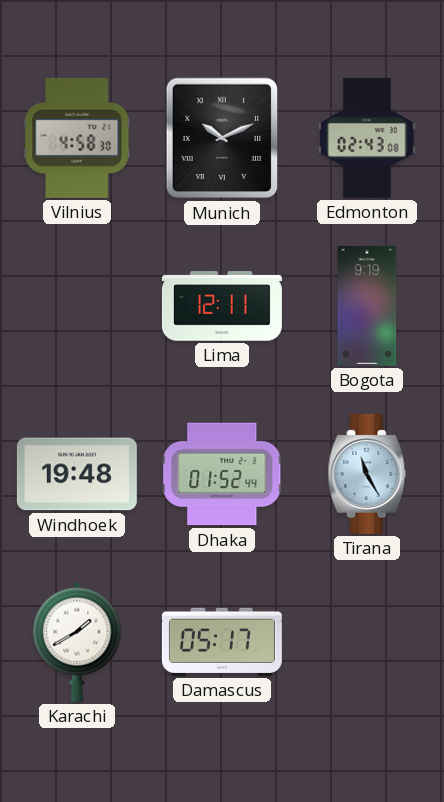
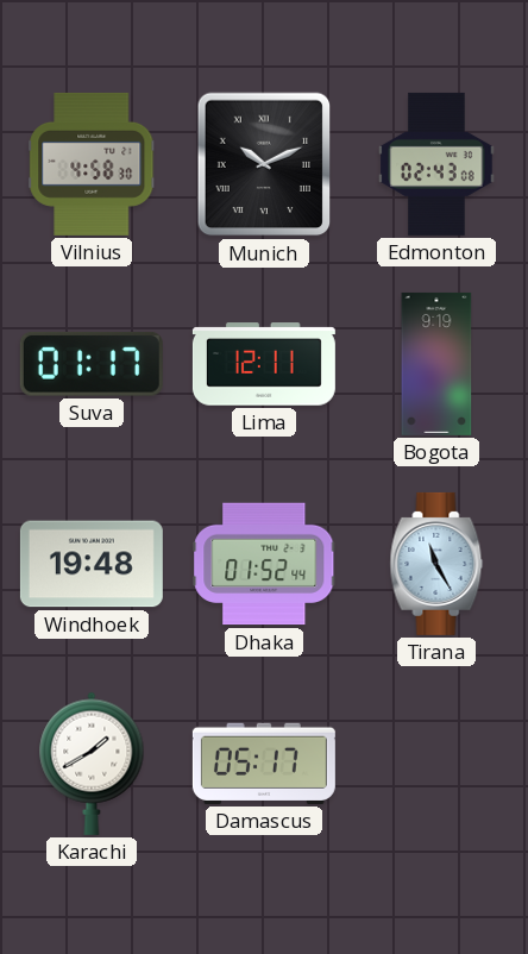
Suva: none -> 01:17
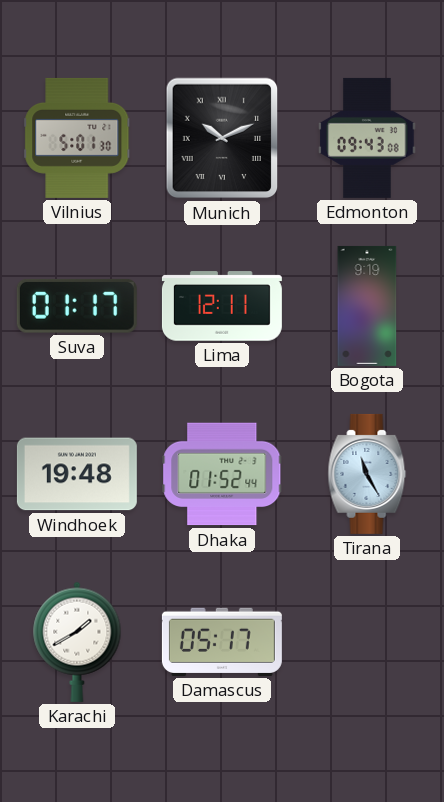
Vilnius: 4:58 -> 5:01
Edmonton: 02:43 -> 09:43
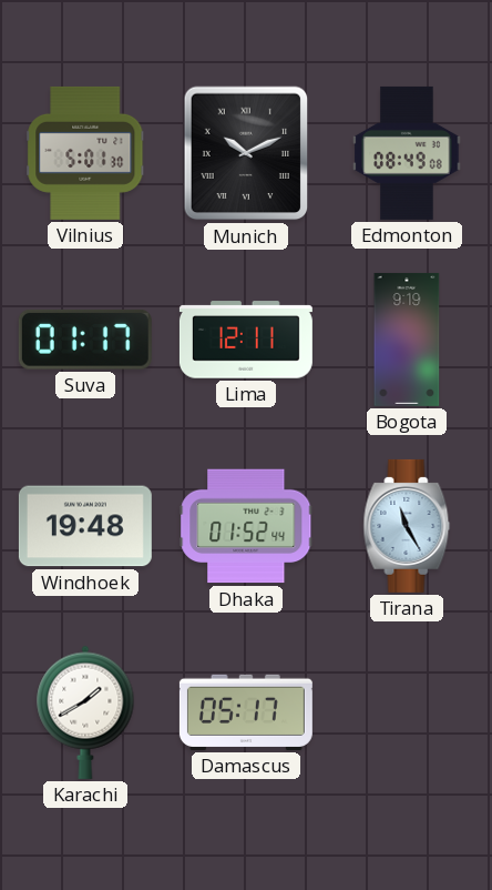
Edmonton: 09:43 -> 08:49
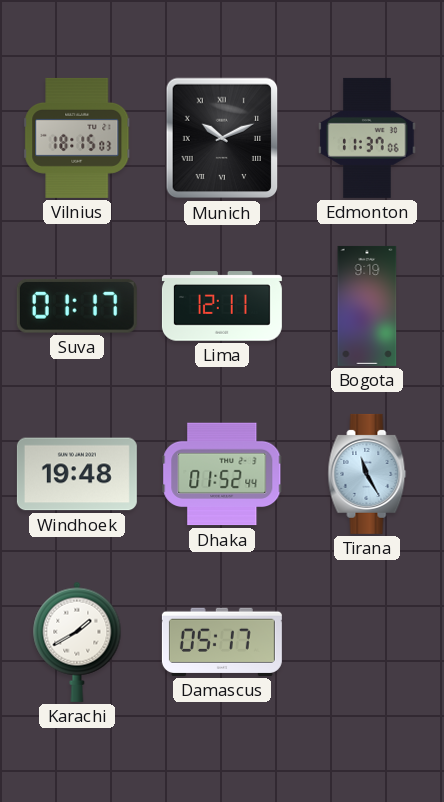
Vilnius: 5:01 -> 18:15
Edmonton: 08:49 -> 11:37
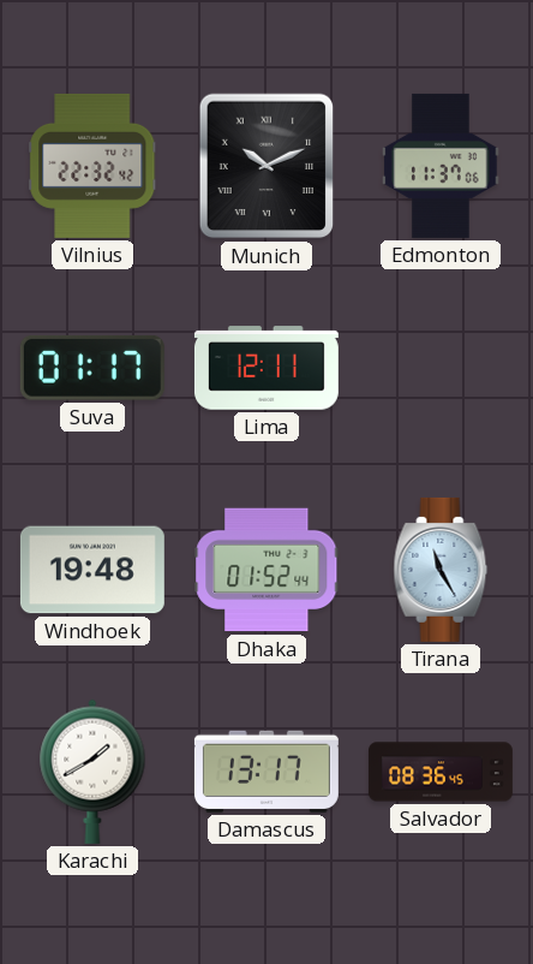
Vilnius: 18:15 -> 22:32
Bogota: 9:19 -> none
Damascus: 05:17 -> 13:17
Salvador: none -> 08:36
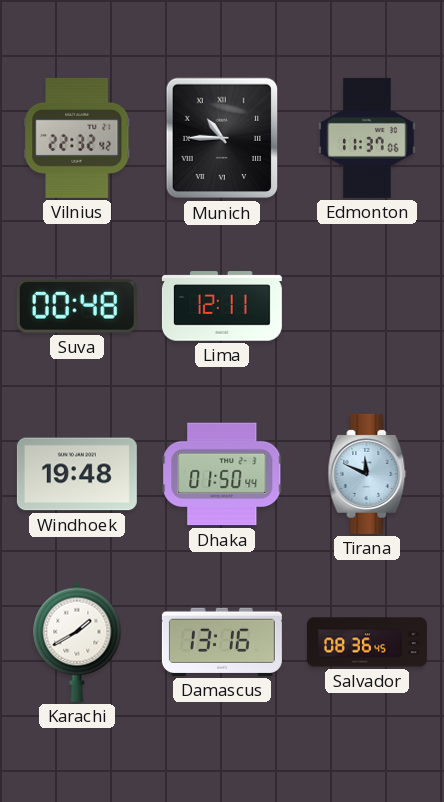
Munich: 10:11 -> 10:45
Suva: 01:17 -> 00:48
Dhaka: 01:52 -> 01:50
Tirana: 11:25 -> 11:49
Damascus: 13:17 -> 13:16
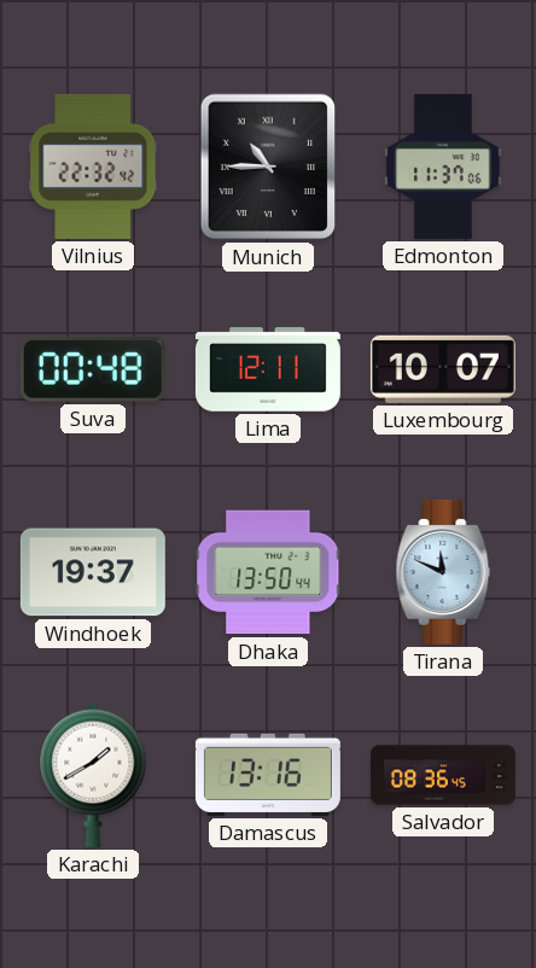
Luxembourg: none -> 10:07
Windhoek: 19:48 -> 19:37
Dhaka: 01:50 -> 13:50
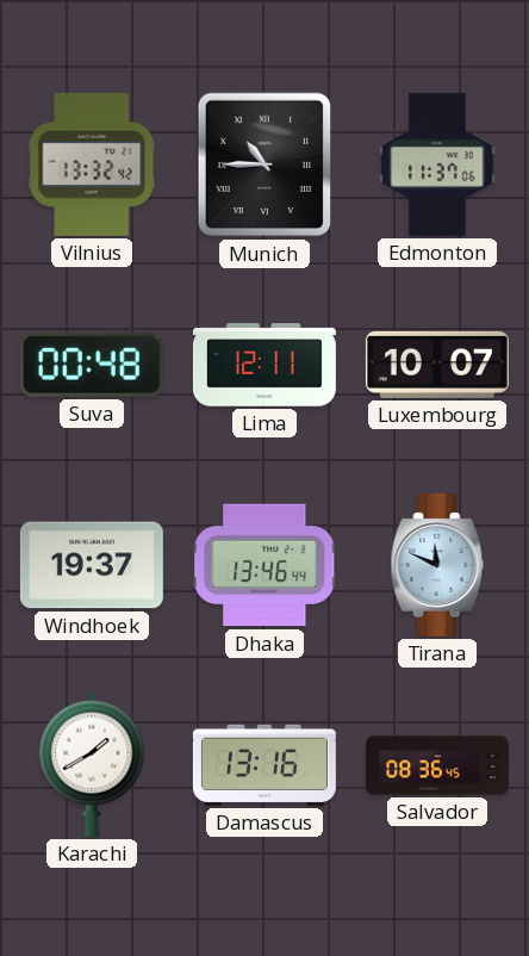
Vilnius: 22:32 -> 13:32
Dhaka: 13:50 -> 13:46
